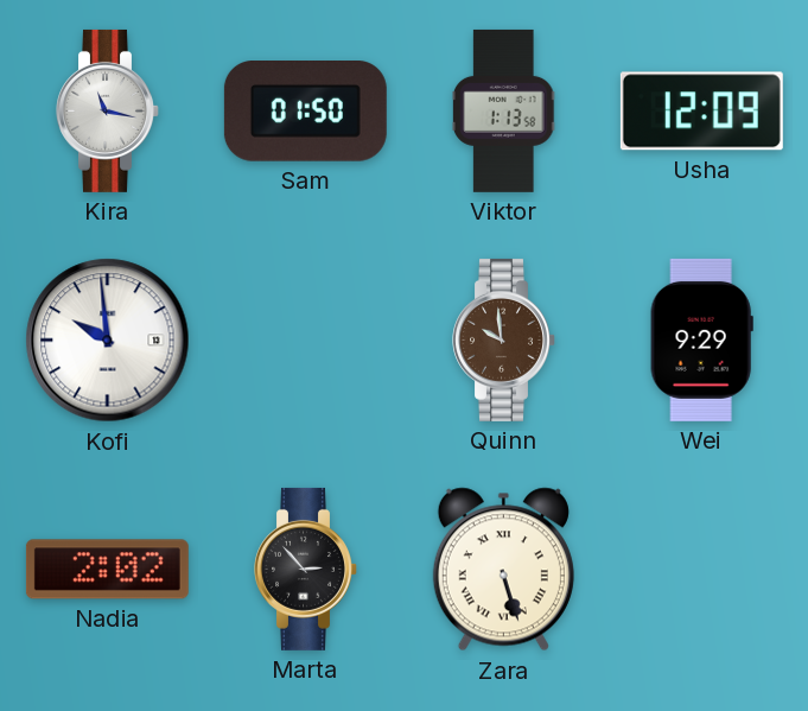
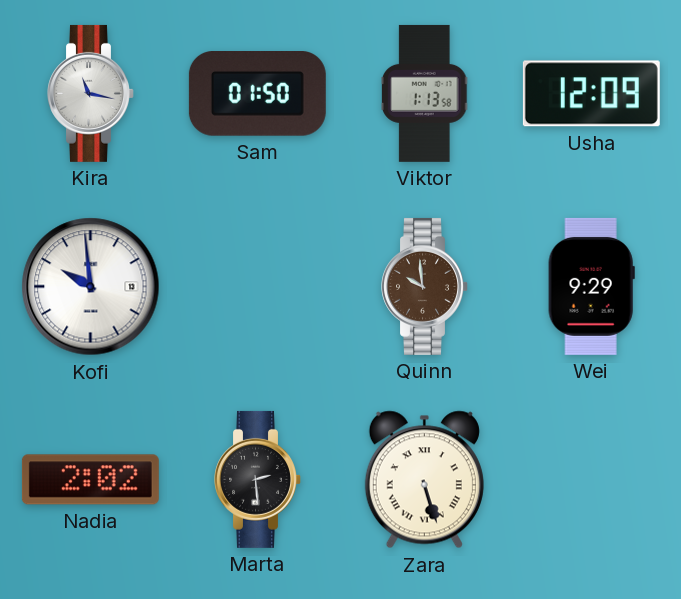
Marta: 2:53 -> 2:29
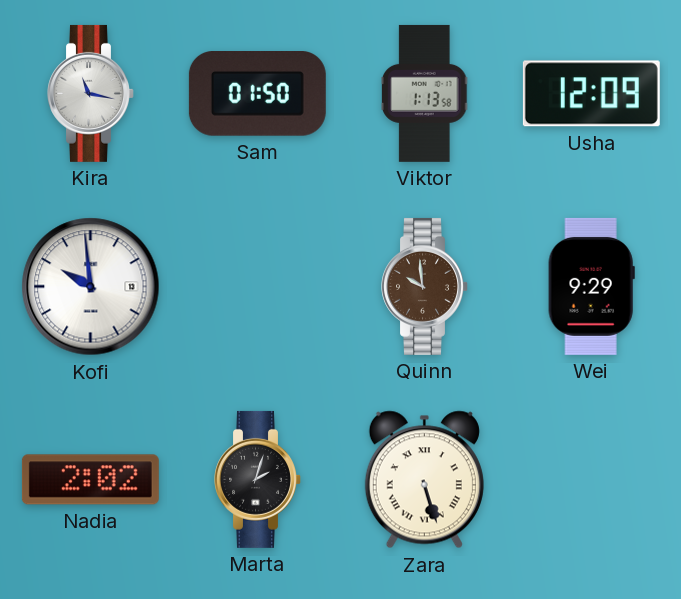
Marta: 2:29 -> 2:03
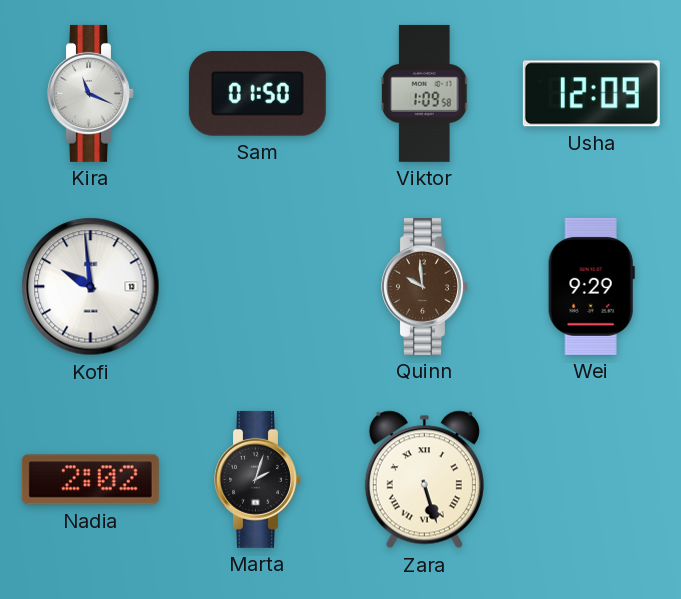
Kira: 11:17 -> 11:19
Viktor: 1:13 -> 1:09
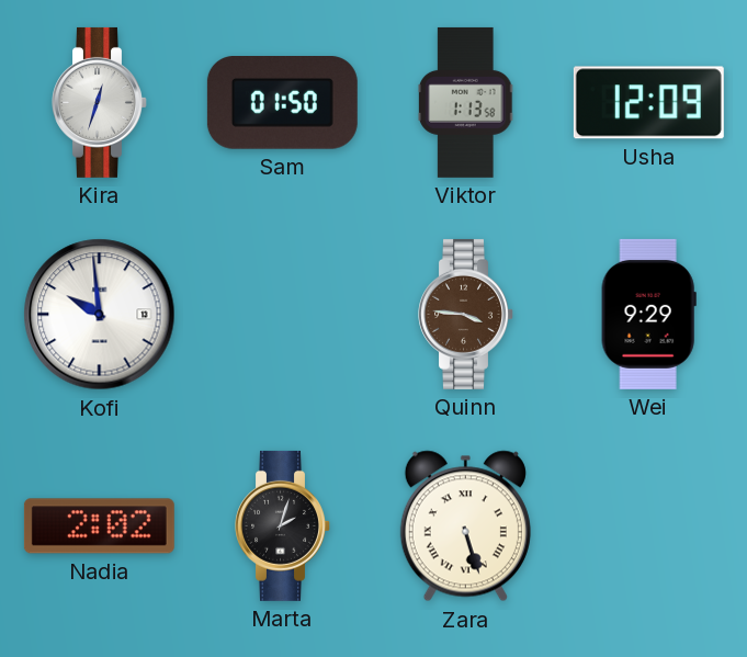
Kira: 11:19 -> 12:33
Viktor: 1:09 -> 1:13
Quinn: 9:59 -> 3:46
